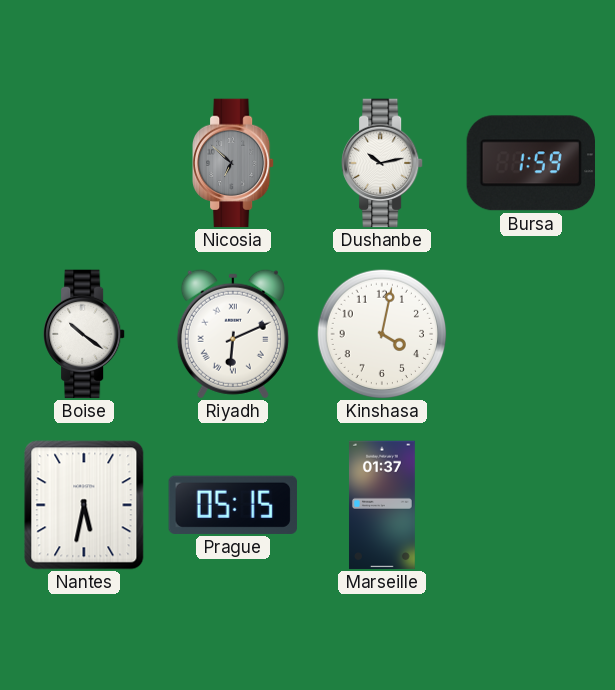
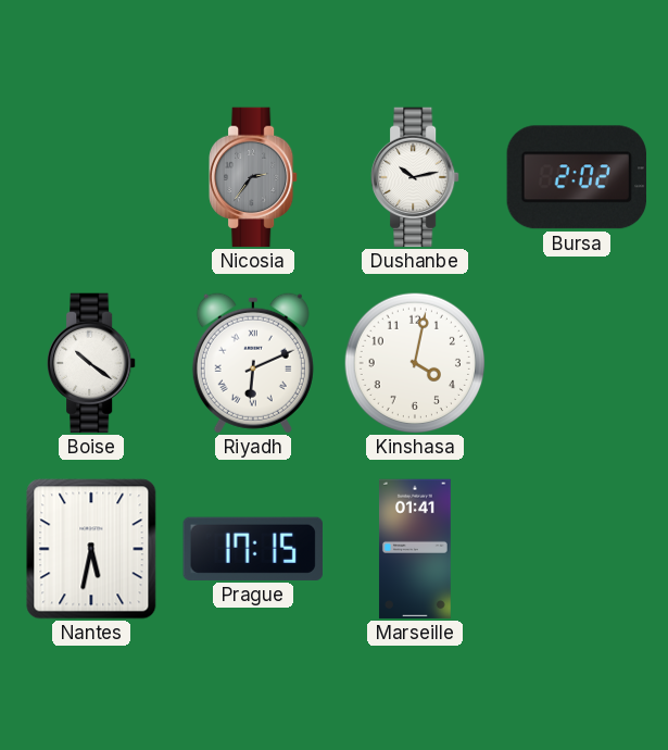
Nicosia: 6:52 -> 2:36
Bursa: 1:59 -> 2:02
Prague: 05:15 -> 17:15
Marseille: 01:37 -> 01:41
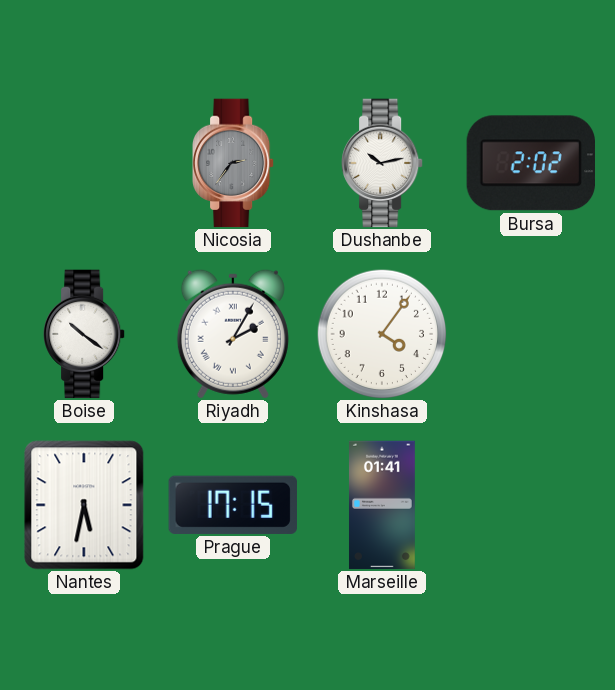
Riyadh: 6:11 -> 2:05
Kinshasa: 4:02 -> 4:06
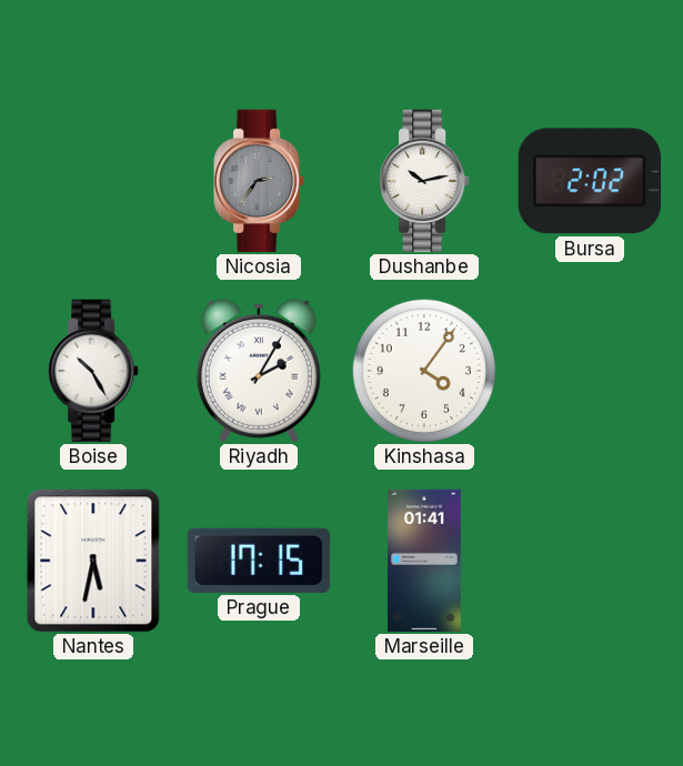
Boise: 10:21 -> 10:25
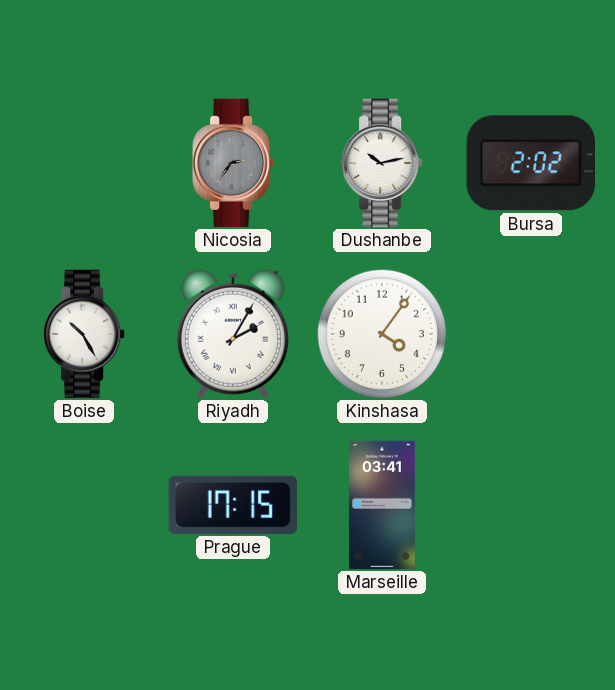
Nantes: 5:32 -> none
Marseille: 01:41 -> 03:41
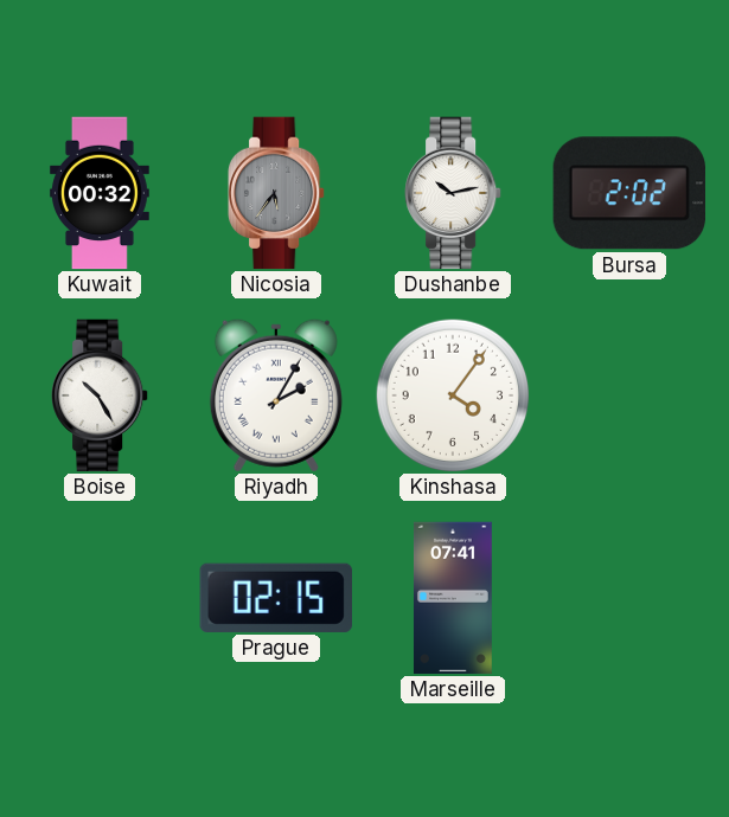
Kuwait: none -> 00:32
Nicosia: 2:36 -> 5:36
Prague: 17:15 -> 02:15
Marseille: 03:41 -> 07:41
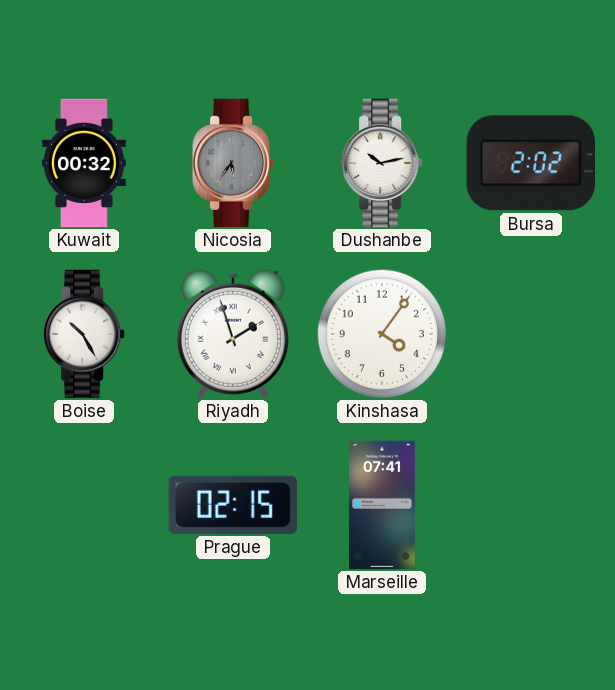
Riyadh: 2:05 -> 1:57
